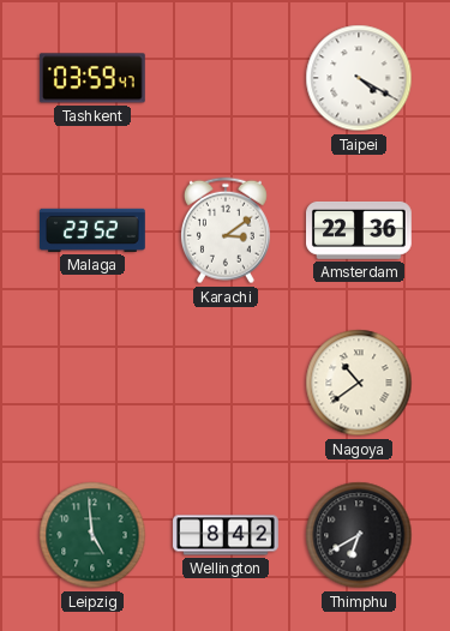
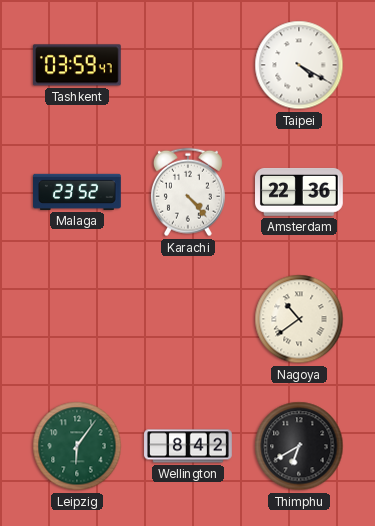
Karachi: 3:09 -> 4:23
Leipzig: 4:59 -> 6:06
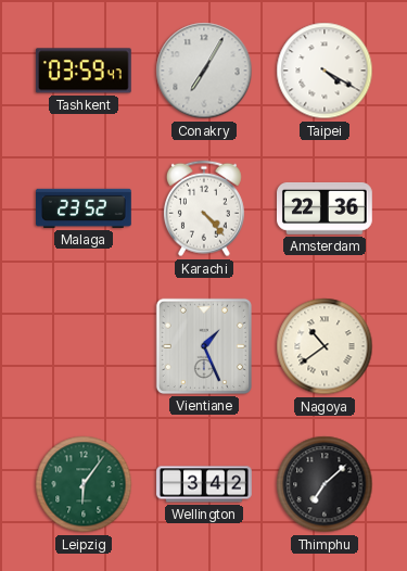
Conakry: none -> 7:05
Vientiane: none -> 1:26
Wellington: 8:42 -> 3:42
Thimphu: 6:40 -> 7:08
